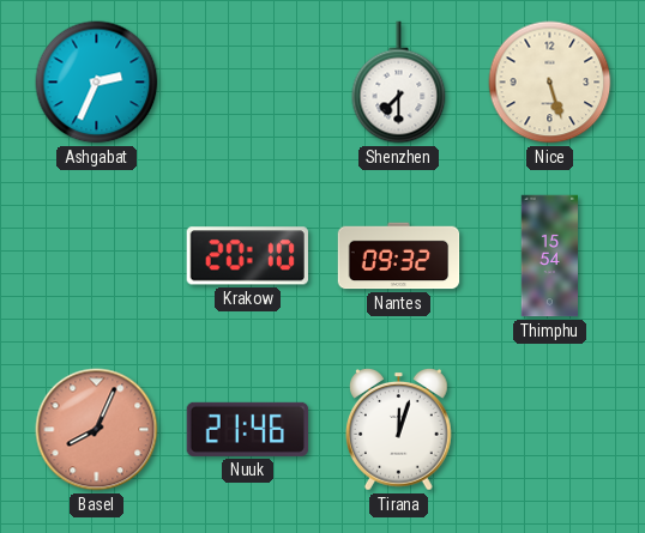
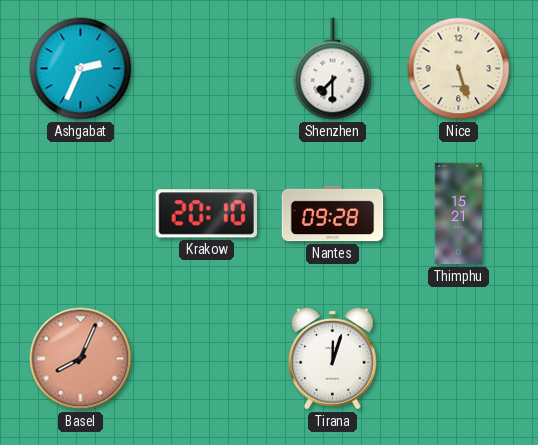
Nantes: 09:32 -> 09:28
Thimphu: 15:54 -> 15:21
Nuuk: 21:46 -> none
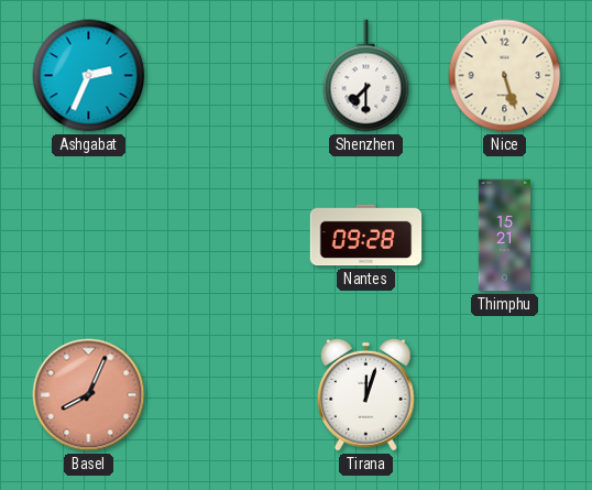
Krakow: 20:10 -> none
